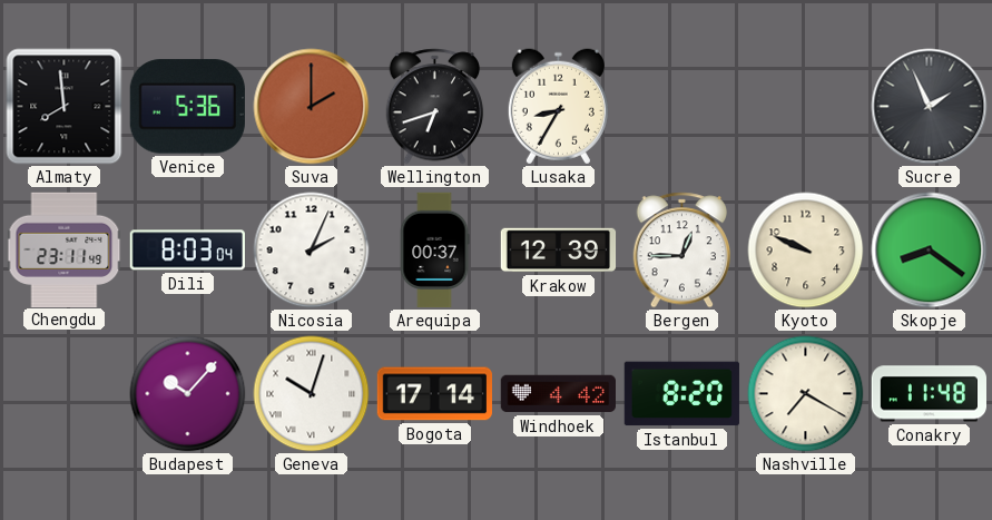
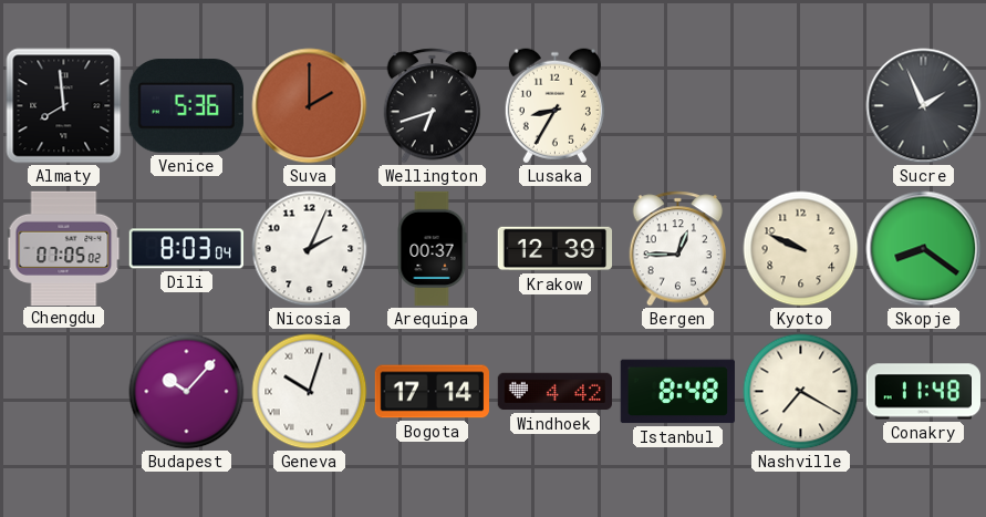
Chengdu: 23:11 -> 07:05
Istanbul: 8:20 -> 8:48
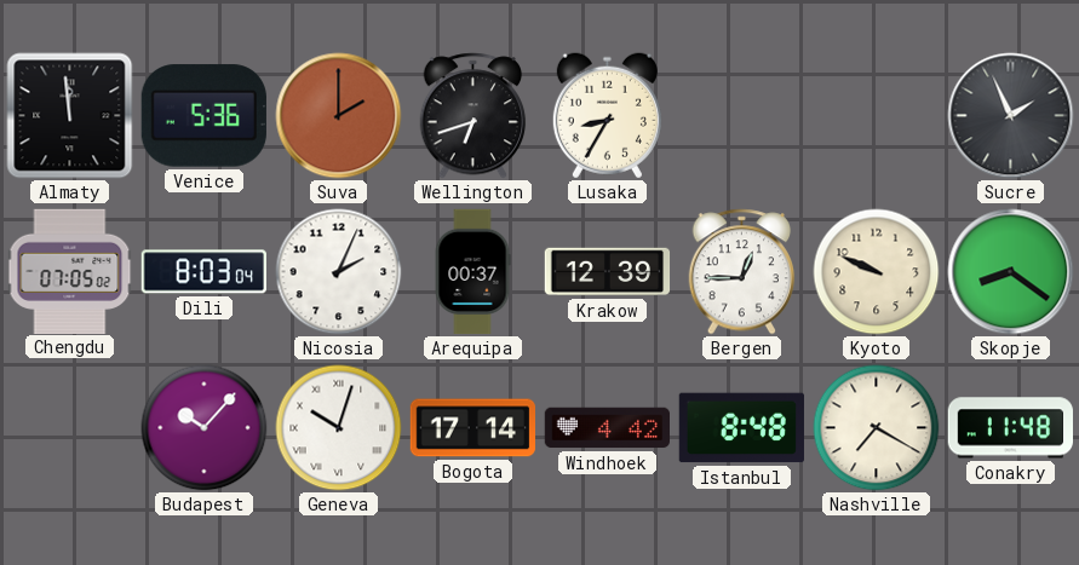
Almaty: 7:59 -> 11:59
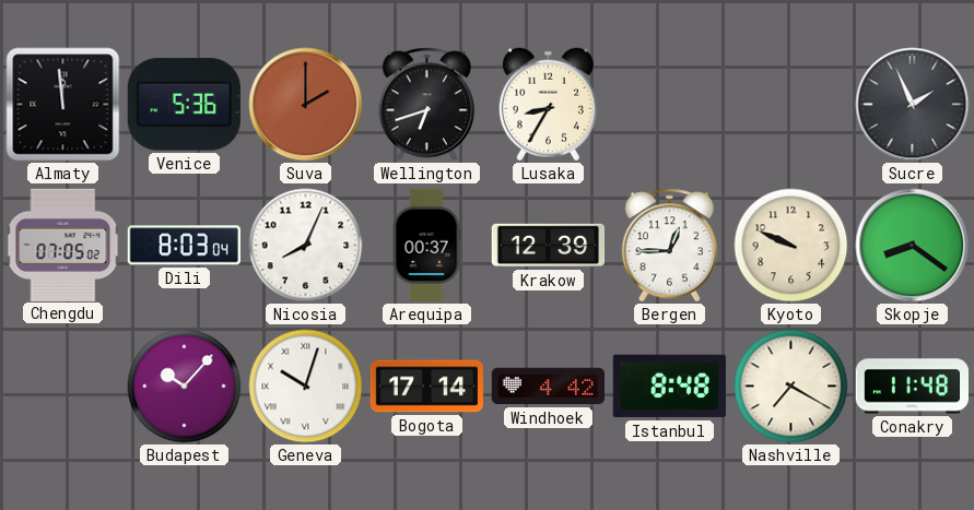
Nicosia: 2:04 -> 8:04
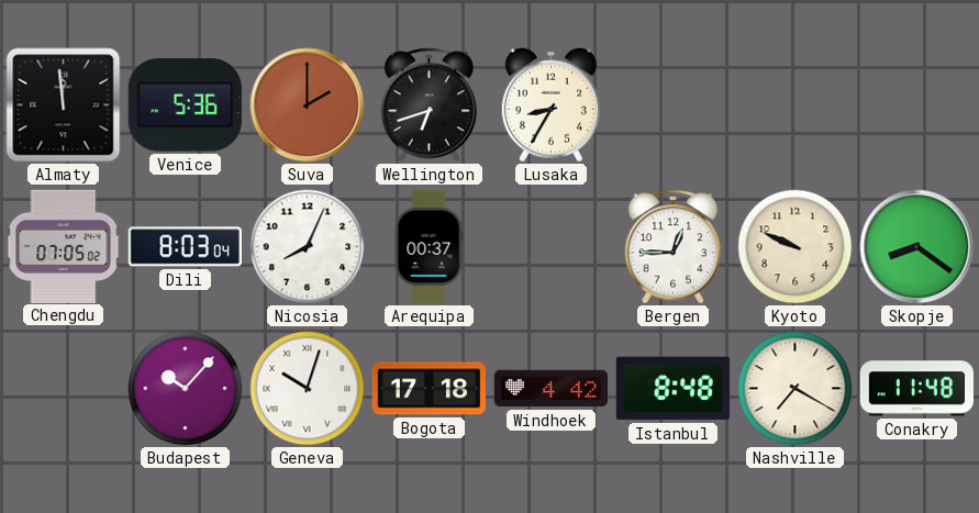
Sucre: 1:56 -> none
Krakow: 12:39 -> none
Bogota: 17:14 -> 17:18
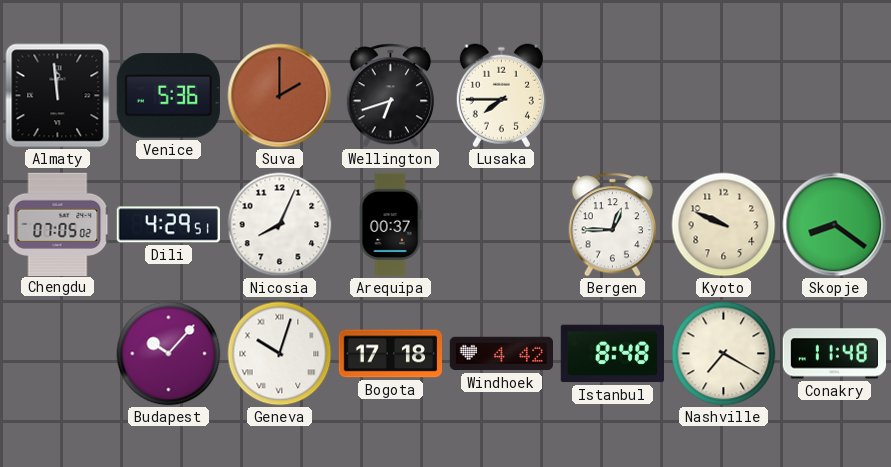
Lusaka: 8:35 -> 7:45
Dili: 8:03 -> 4:29
